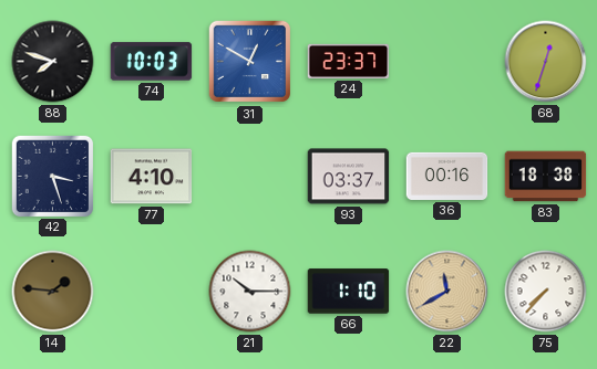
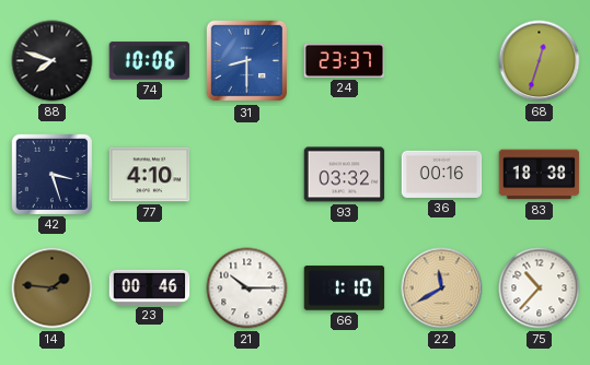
74: 10:03 -> 10:06
31: 12:50 -> 8:30
93: 03:37 -> 03:32
23: none -> 00:46
75: 7:37 -> 10:37
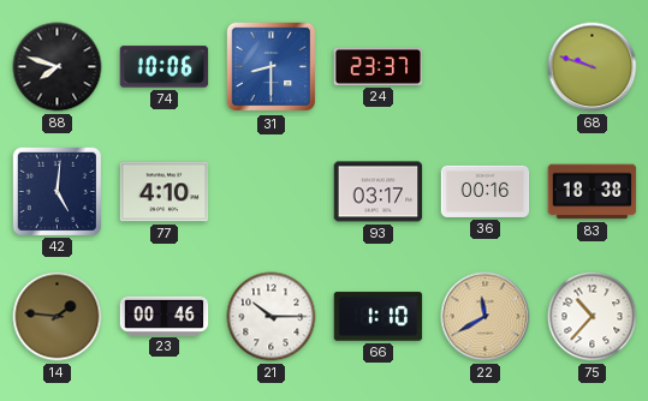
68: 12:33 -> 9:48
42: 3:27 -> 5:01
93: 03:32 -> 03:17
